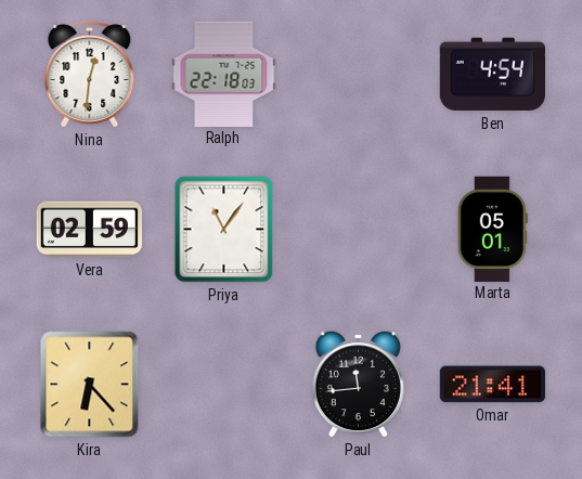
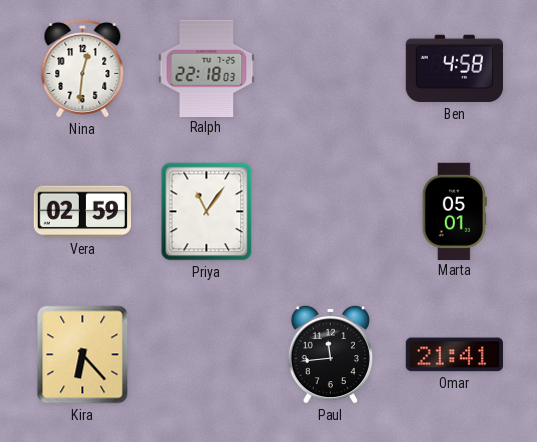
Ben: 4:54 -> 4:58
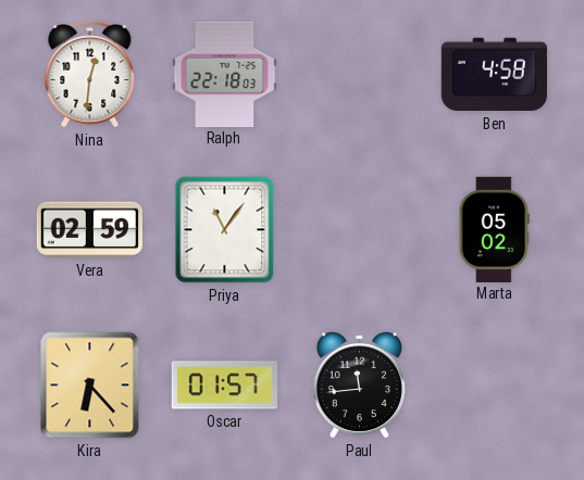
Marta: 05:01 -> 05:02
Oscar: none -> 01:57
Omar: 21:41 -> none
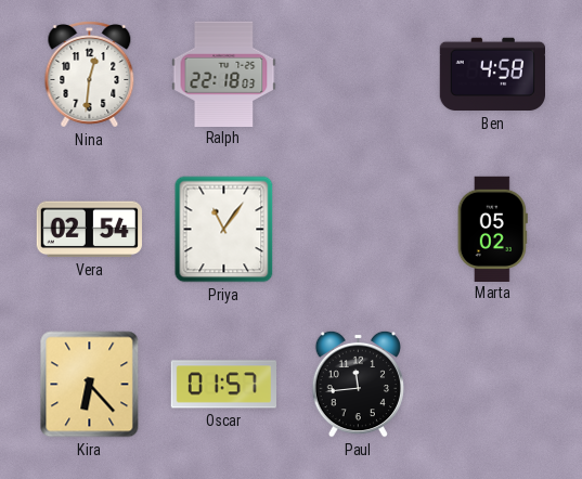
Vera: 02:59 -> 02:54
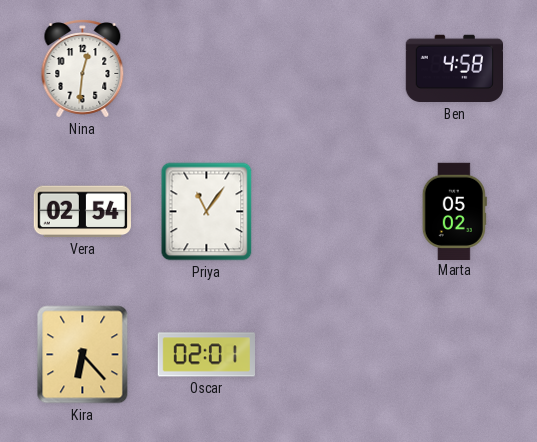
Ralph: 22:18 -> none
Oscar: 01:57 -> 02:01
Paul: 11:44 -> none
